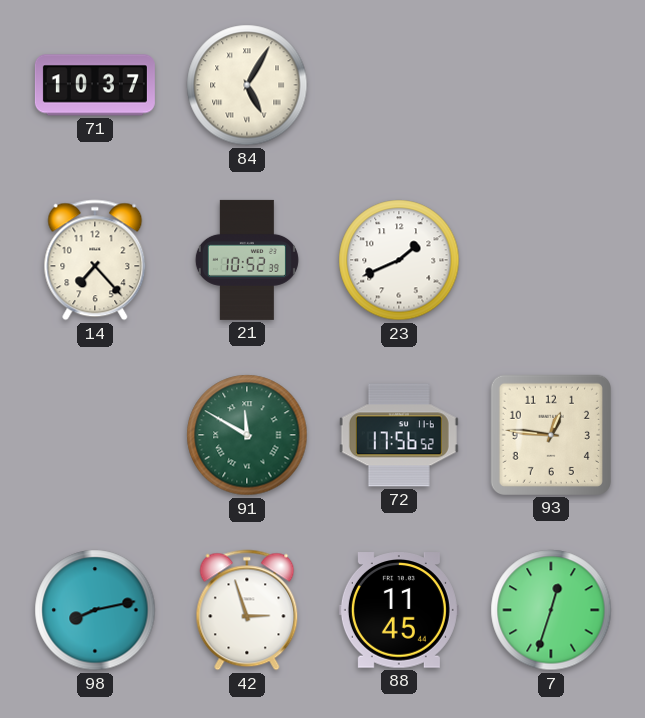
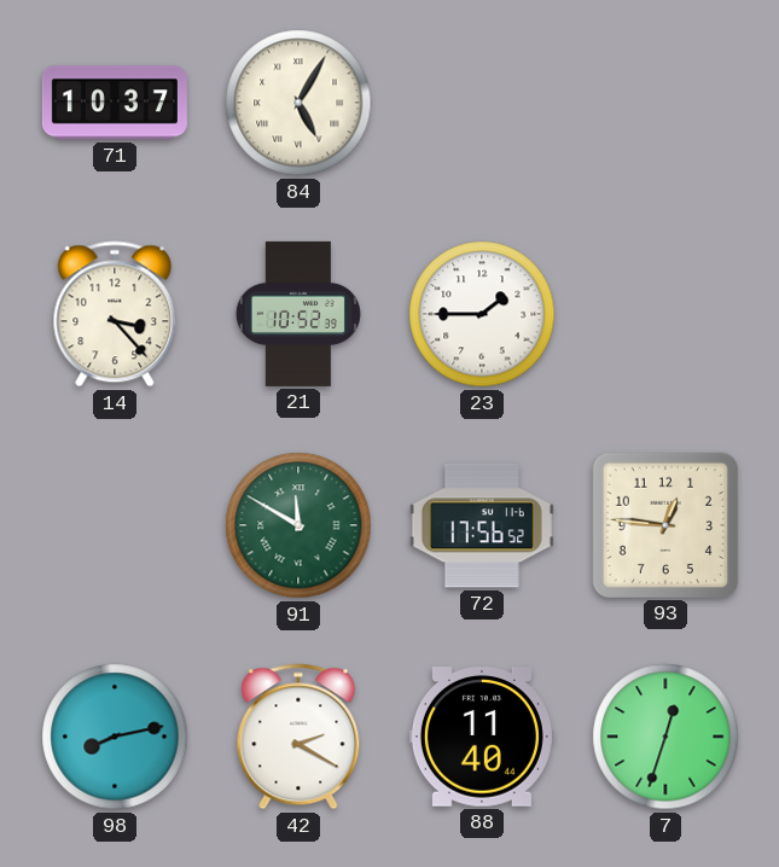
14: 7:23 -> 3:23
23: 1:41 -> 1:45
42: 2:57 -> 2:20
88: 11:45 -> 11:40
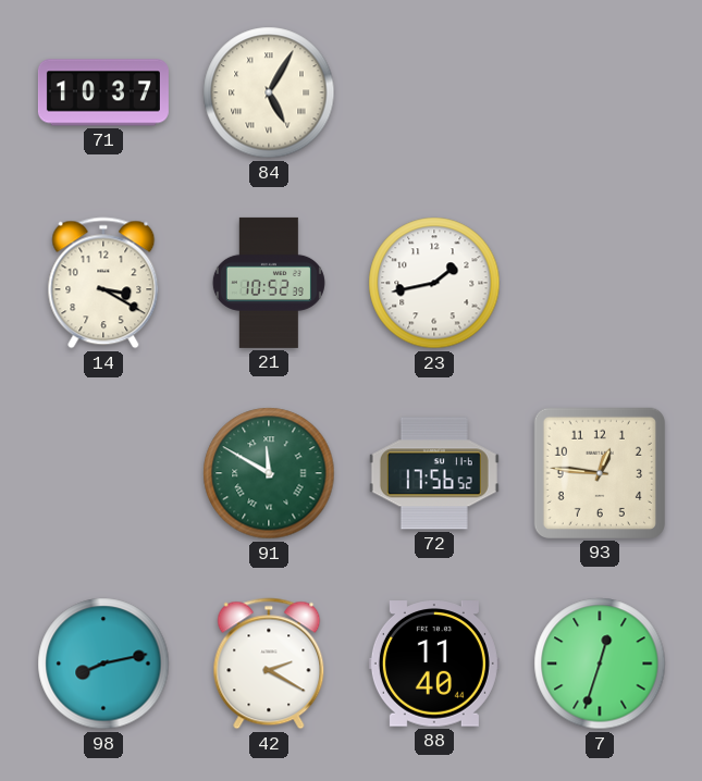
14: 3:23 -> 3:20
23: 1:45 -> 1:43
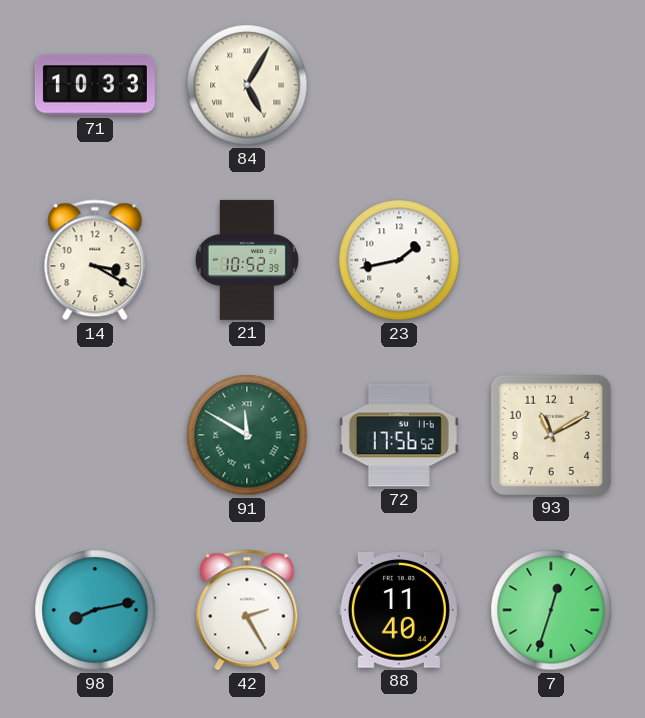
71: 10:37 -> 10:33
93: 12:46 -> 11:10
42: 2:20 -> 2:25
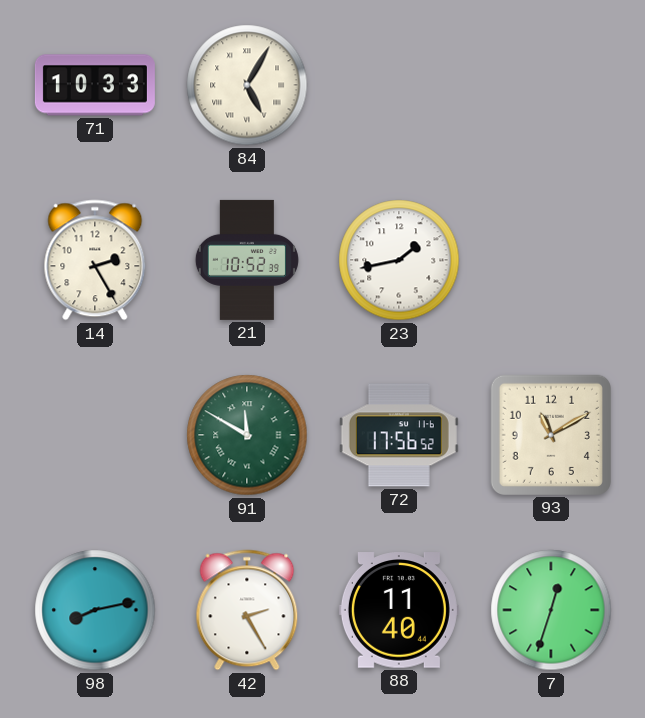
14: 3:20 -> 2:25
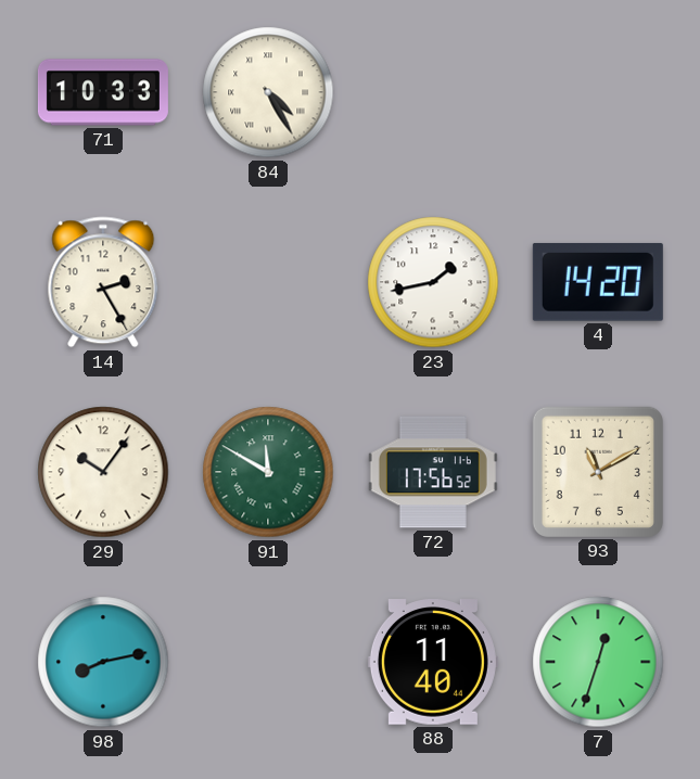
84: 5:05 -> 4:25
21: 10:52 -> none
4: none -> 14:20
29: none -> 10:06
42: 2:25 -> none
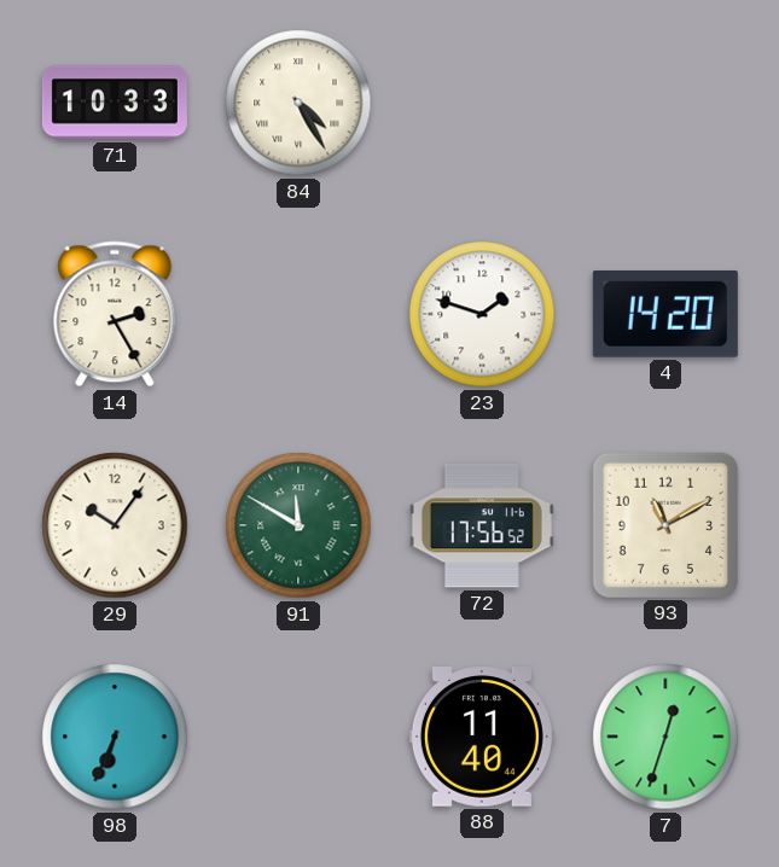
23: 1:43 -> 1:48
98: 8:13 -> 6:34
